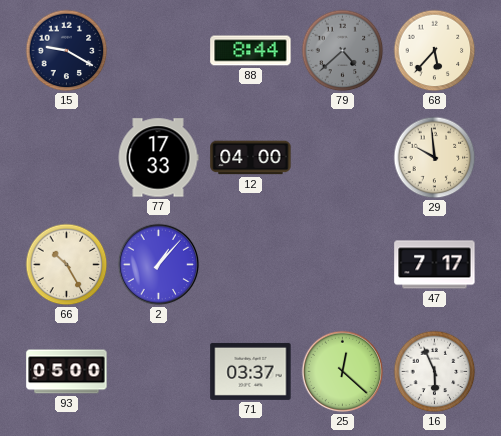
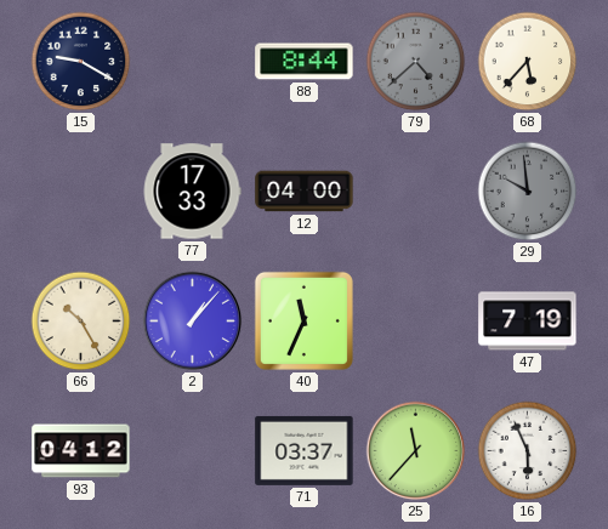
29 dial: cream -> grey
40: none -> 11:34
47: 7:17 -> 7:19
93: 05:00 -> 04:12
25: 12:22 -> 11:37
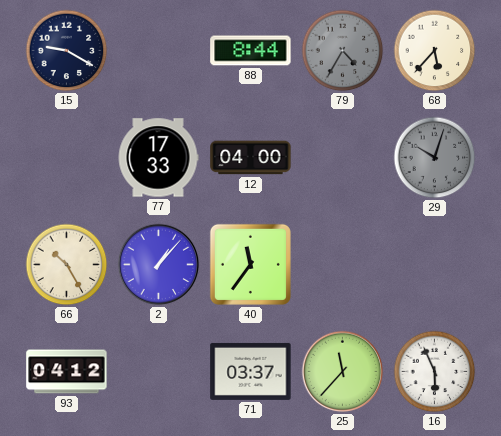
79: 4:38 -> 4:35
29: 9:59 -> 10:03
40: 11:34 -> 11:36
47: 7:19 -> none
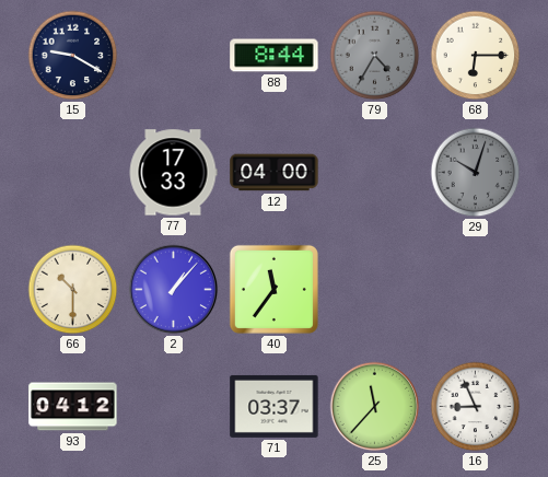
68: 5:37 -> 6:15
66: 10:25 -> 10:30
16: 5:56 -> 8:56
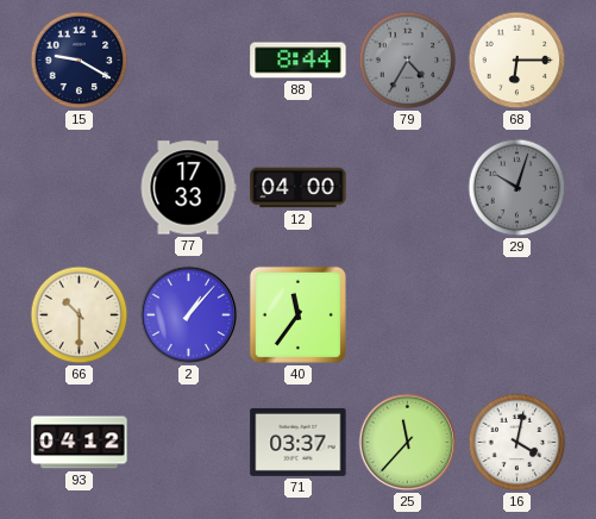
16: 8:56 -> 4:02
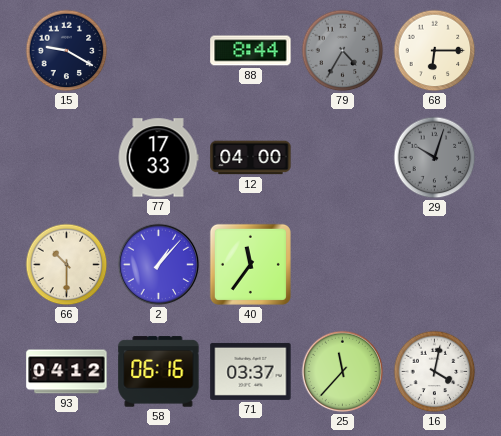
58: none -> 06:16
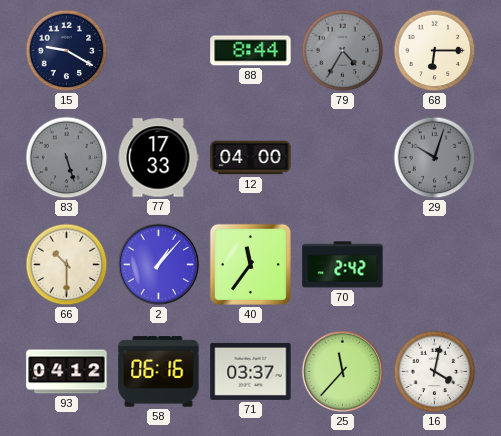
83: none -> 5:27
70: none -> 2:42
